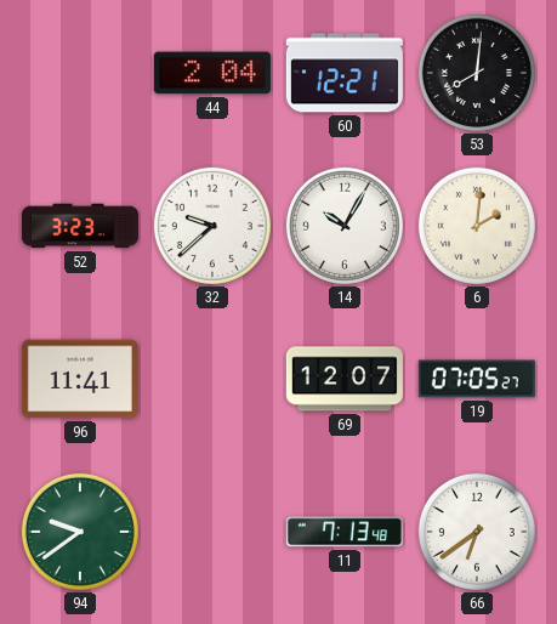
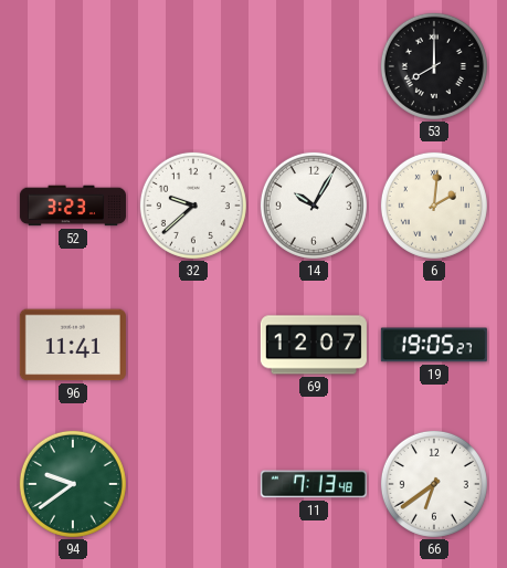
44: 2:04 -> none
60: 12:21 -> none
53: 8:01 -> 8:00
19: 07:05 -> 19:05
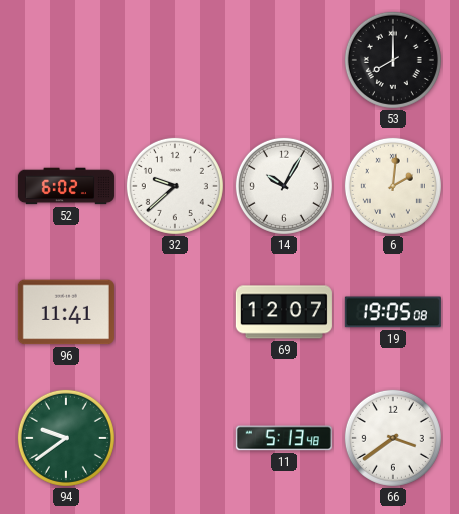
52: 3:23 -> 6:02
19: 19:05:27 -> 19:05:08
11: 7:13 -> 5:13
66: 6:39 -> 3:39
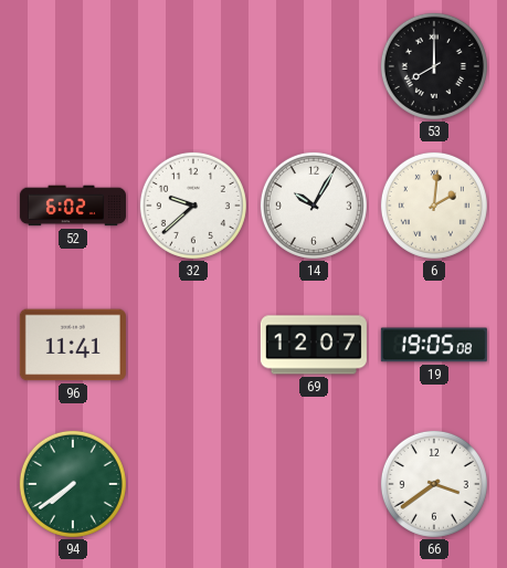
94: 9:39 -> 7:39
11: 5:13 -> none
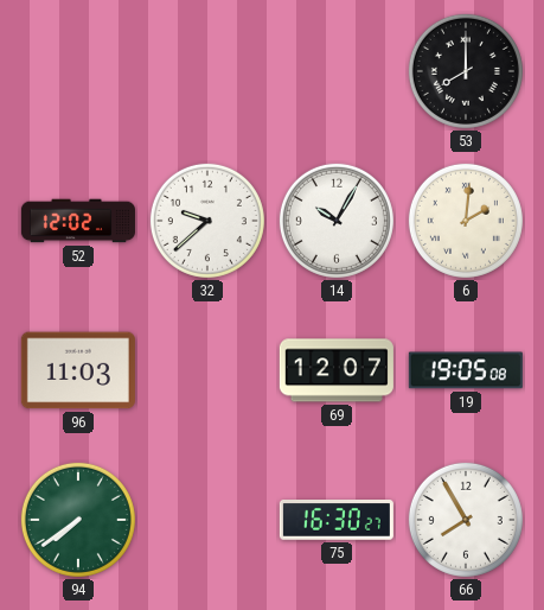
52: 6:02 -> 12:02
96: 11:41 -> 11:03
75: none -> 16:30
66: 3:39 -> 7:55
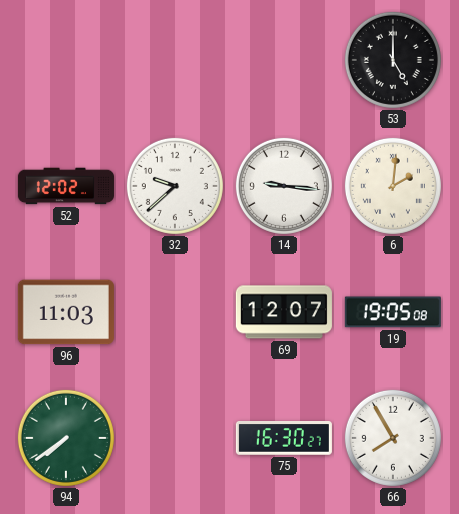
53: 8:00 -> 5:00
14: 10:05 -> 9:16
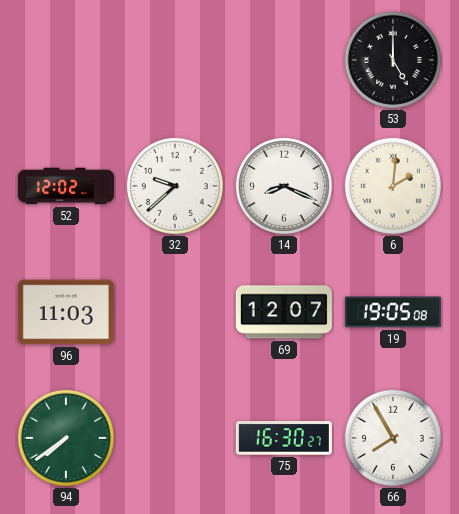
14: 9:16 -> 8:19
